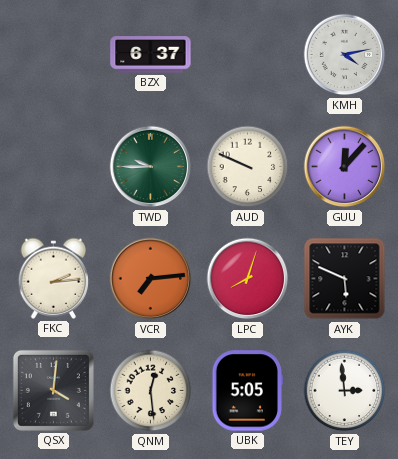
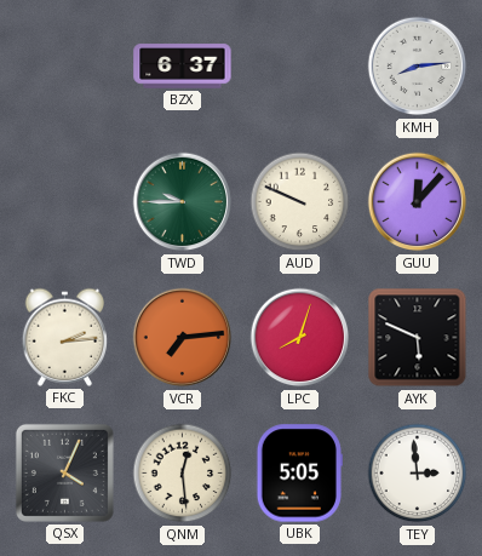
KMH: 4:13 -> 8:14
QSX: 4:01 -> 4:04
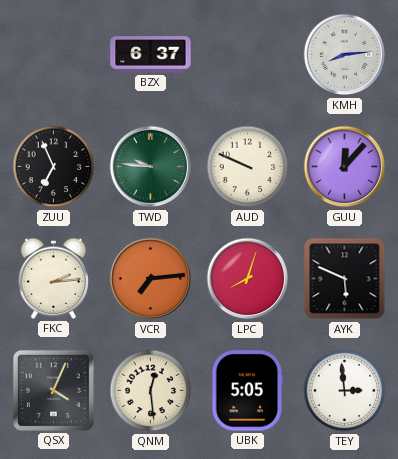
ZUU: none -> 6:56
TWD: 9:45 -> 9:46
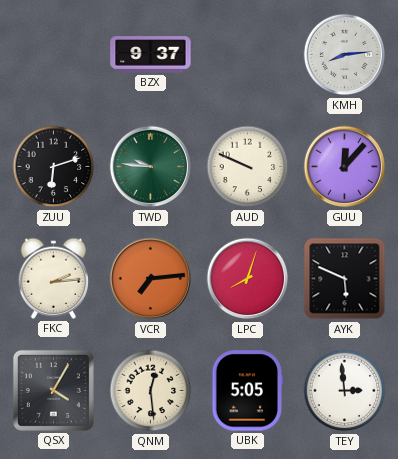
BZX: 6:37 -> 9:37
ZUU: 6:56 -> 6:12
QSX: 4:04 -> 4:05
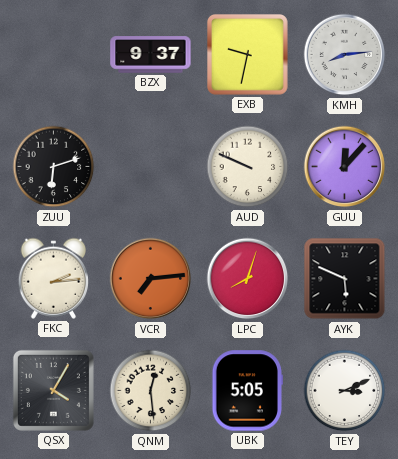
EXB: none -> 9:32
TWD: 9:46 -> none
TEY: 2:59 -> 3:11
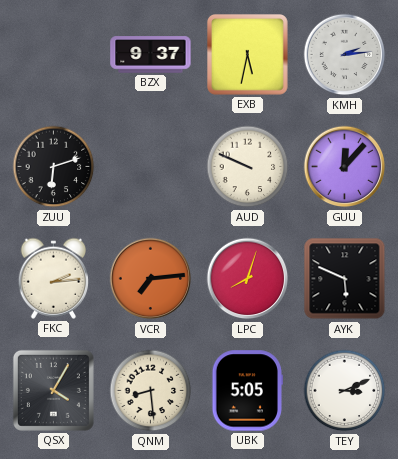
EXB: 9:32 -> 5:32
KMH: 8:14 -> 2:14
QNM: 12:29 -> 8:29
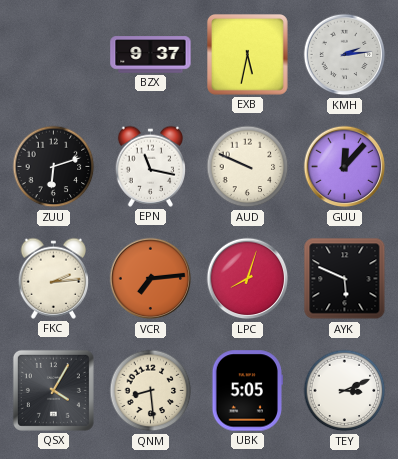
EPN: none -> 11:17
